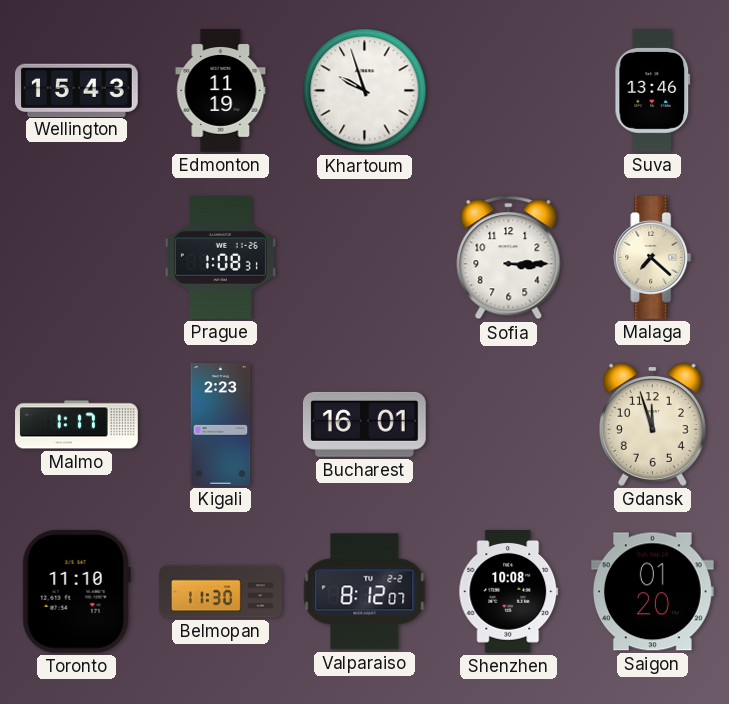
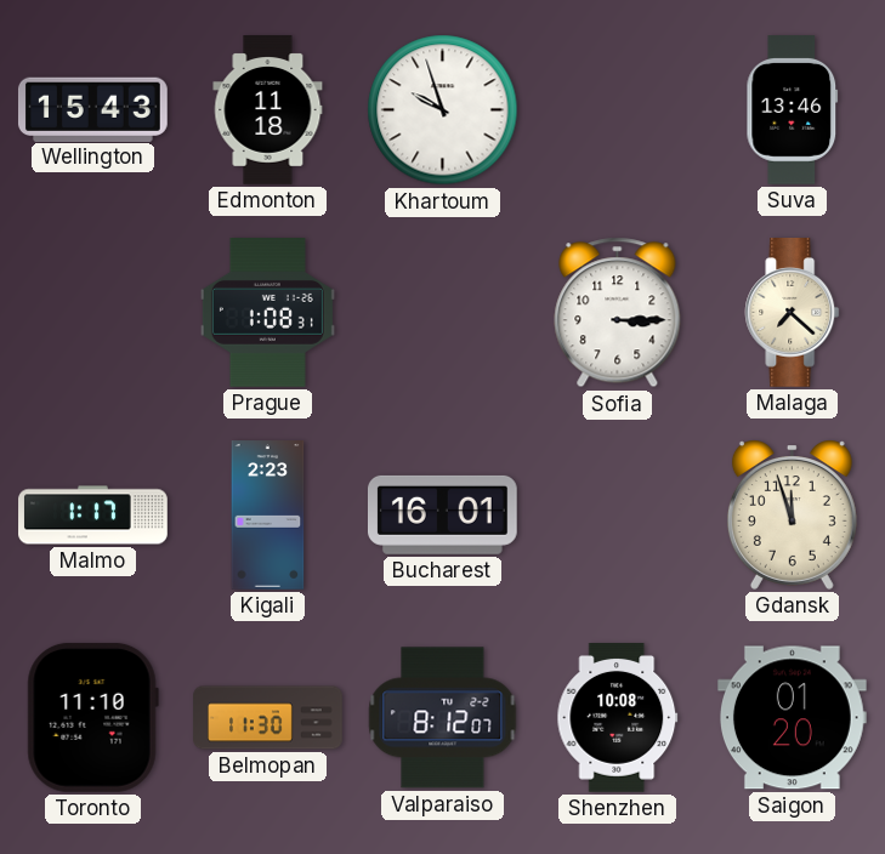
Edmonton: 11:19 -> 11:18
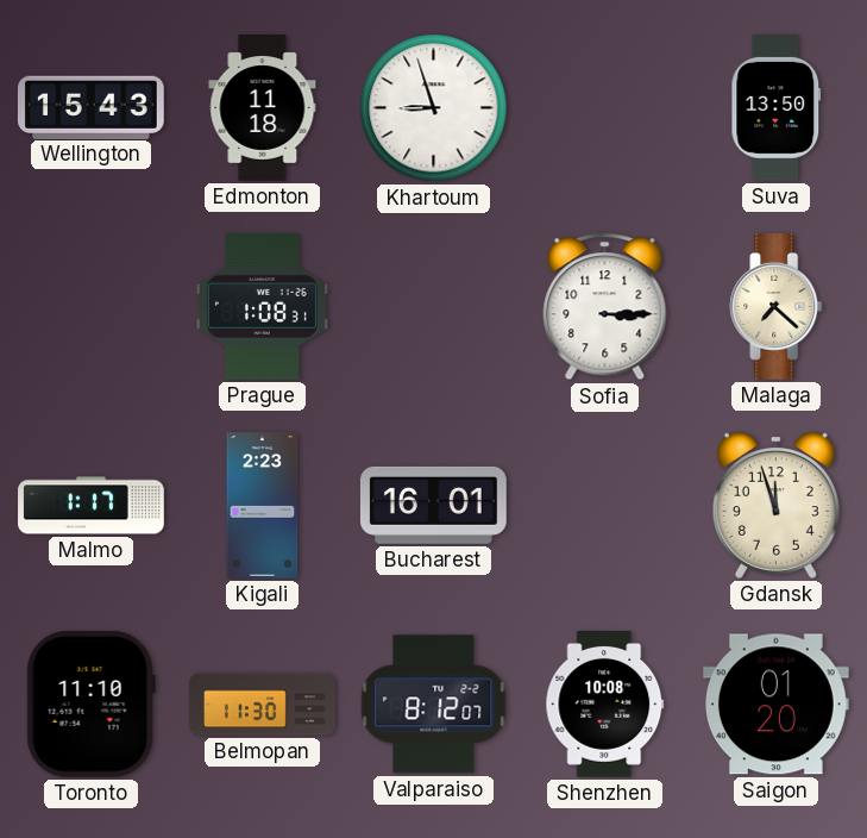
Khartoum: 9:57 -> 8:57
Suva: 13:46 -> 13:50
